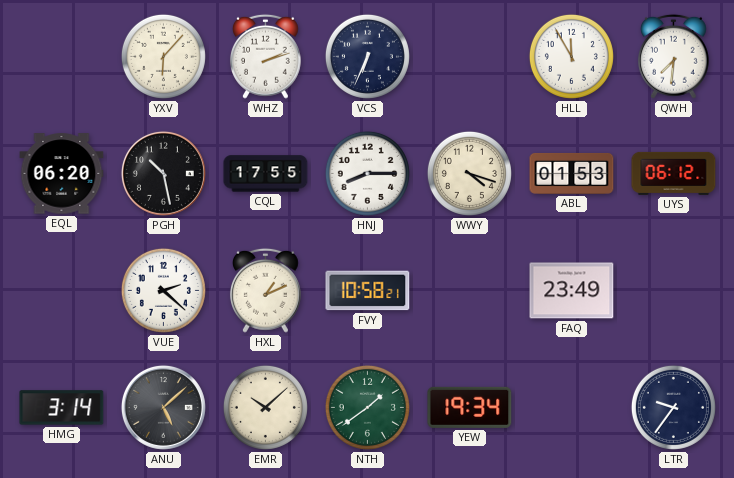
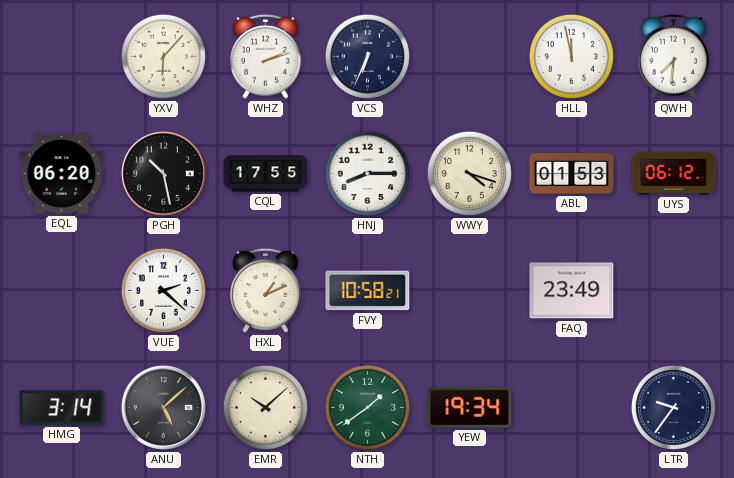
HLL: 11:55 -> 11:58
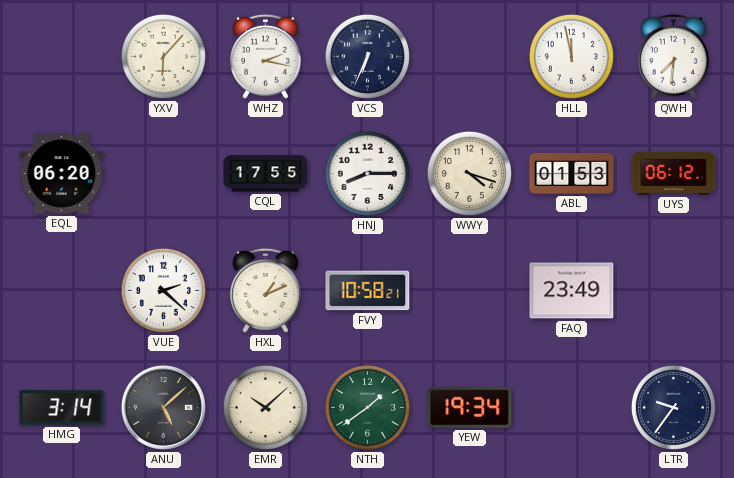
WHZ: 2:12 -> 2:17
PGH: 10:28 -> none
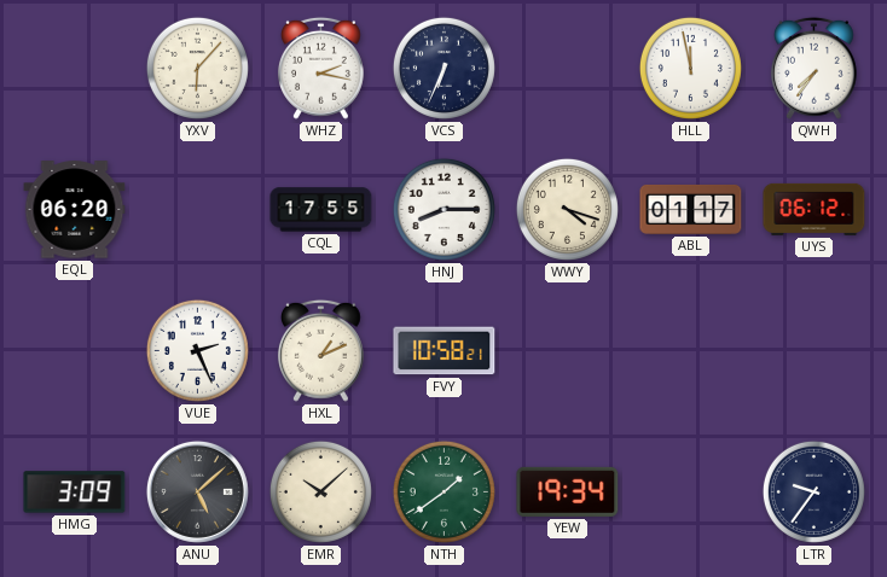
QWH: 7:31 -> 7:36
ABL: 01:53 -> 01:17
VUE: 2:22 -> 2:26
FAQ: 23:49 -> none
HMG: 3:14 -> 3:09
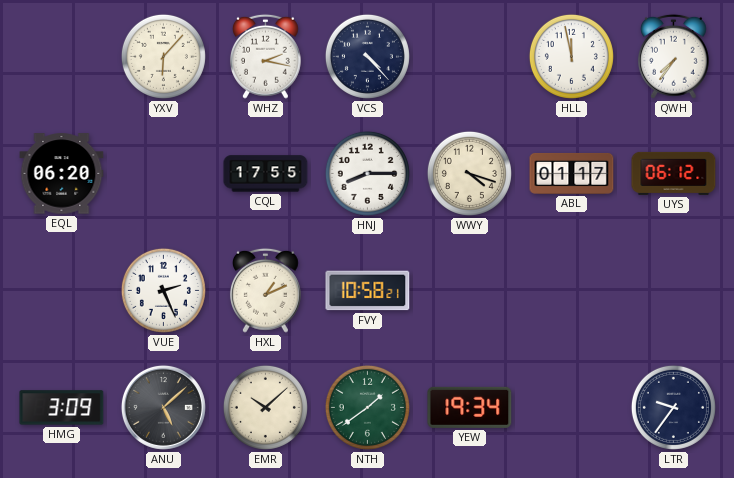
VCS: 6:34 -> 4:23
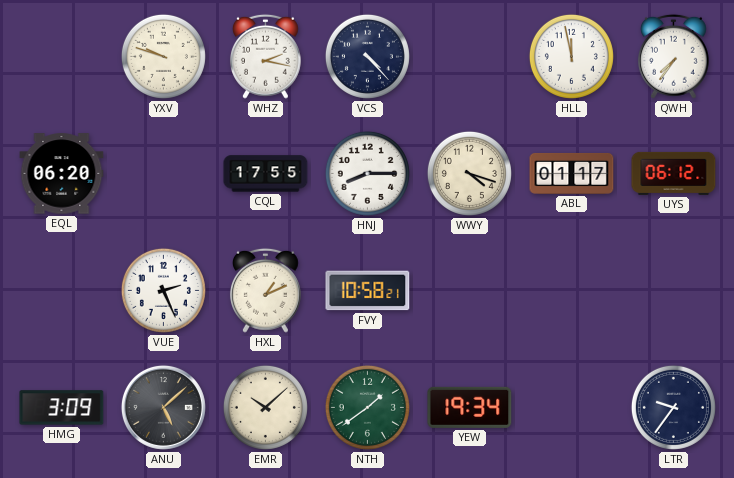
YXV: 6:07 -> 9:48
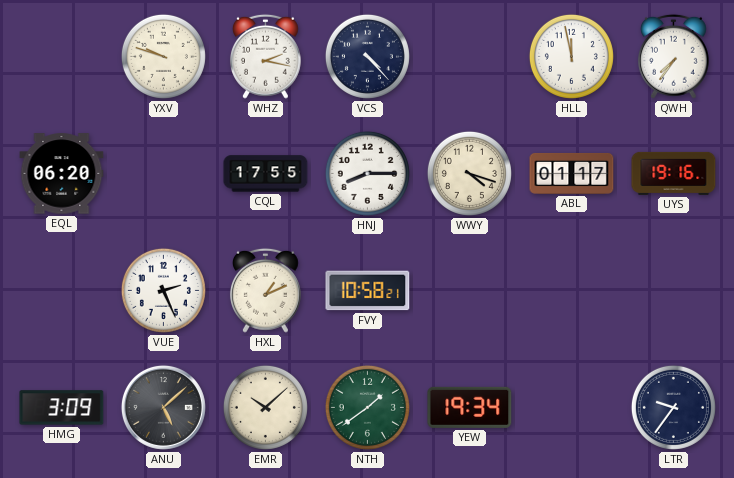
UYS: 06:12 -> 19:16
